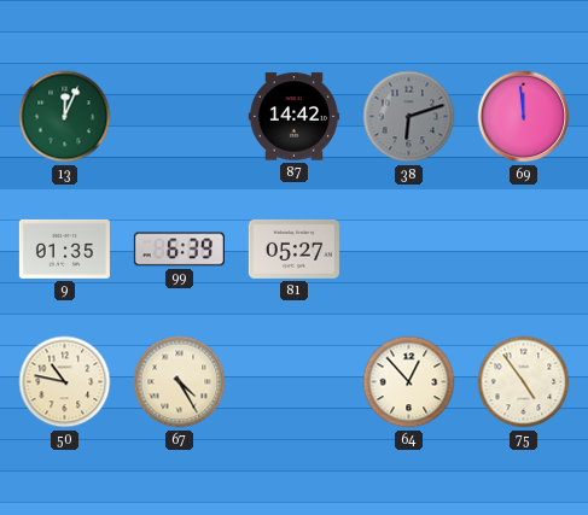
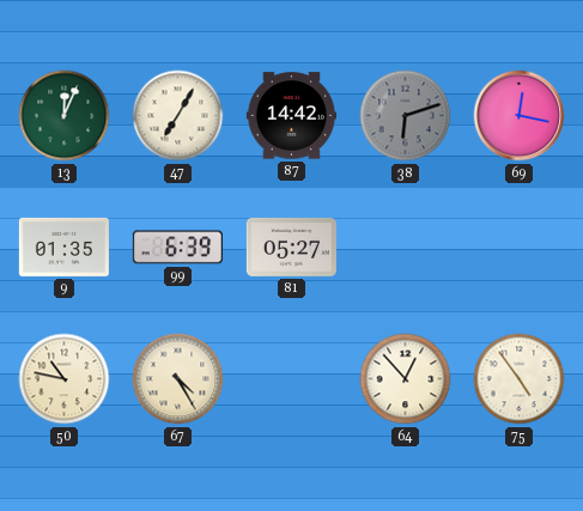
47: none -> 7:05
69: 11:59 -> 12:17
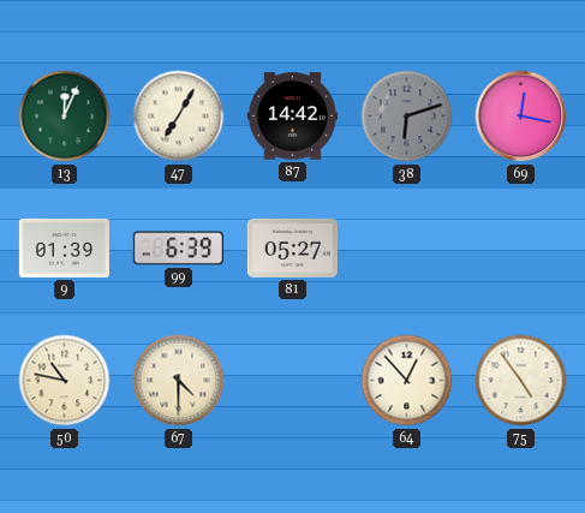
9: 01:35 -> 01:39
67: 4:25 -> 4:30
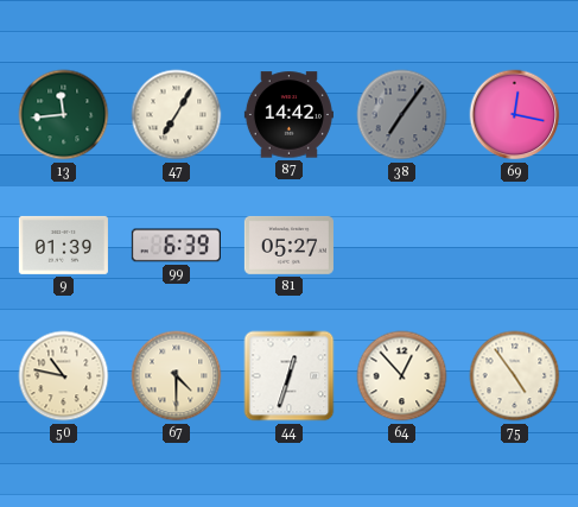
13: 12:04 -> 11:44
38: 6:12 -> 7:06
44: none -> 12:33
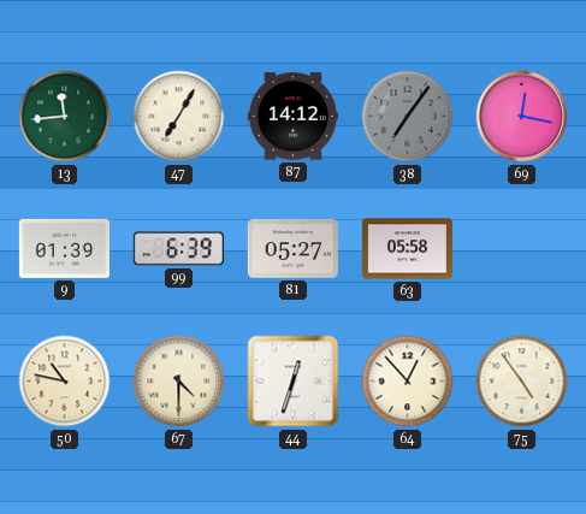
87: 14:42 -> 14:12
63: none -> 05:58
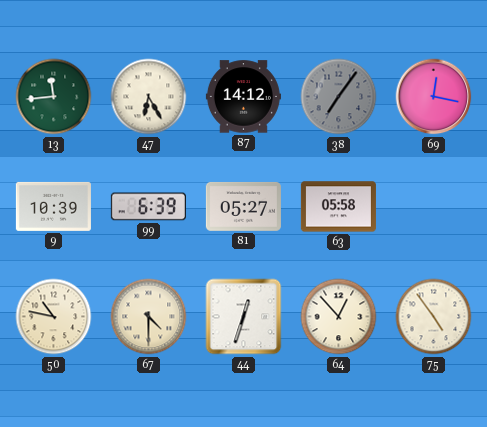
47: 7:05 -> 6:25
9: 01:39 -> 10:39
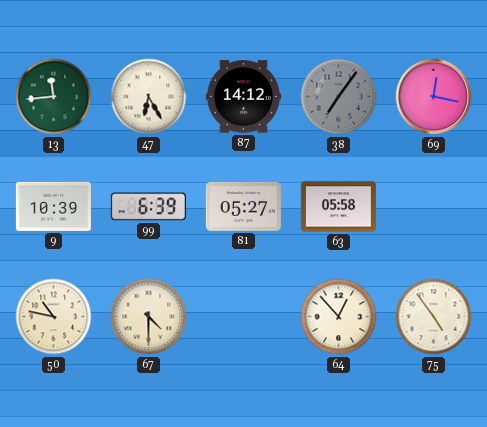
44: 12:33 -> none
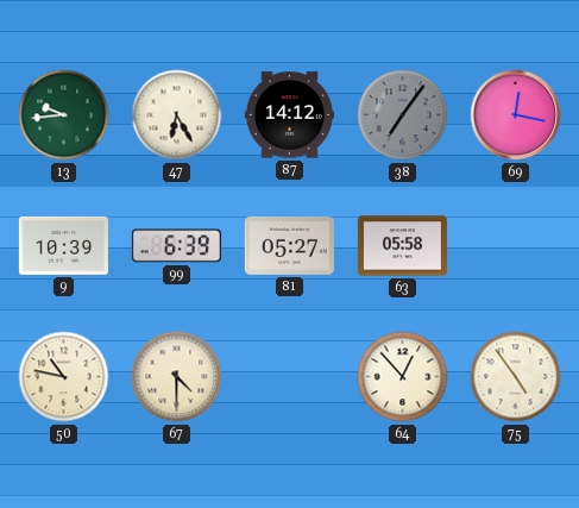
13: 11:44 -> 9:44
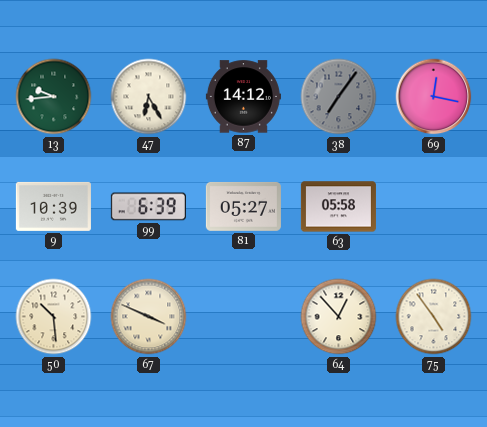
50: 10:47 -> 10:29
67: 4:30 -> 3:49
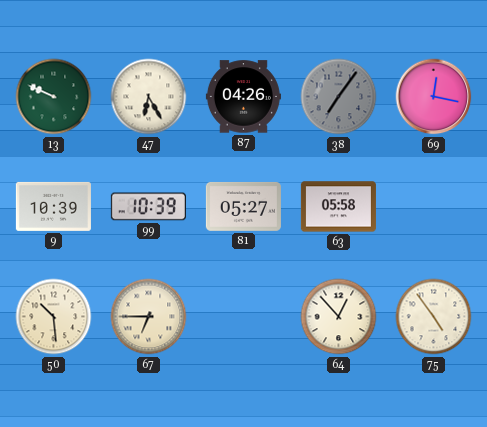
13: 9:44 -> 9:49
87: 14:12 -> 04:26
99: 6:39 -> 10:39
67: 3:49 -> 6:45
